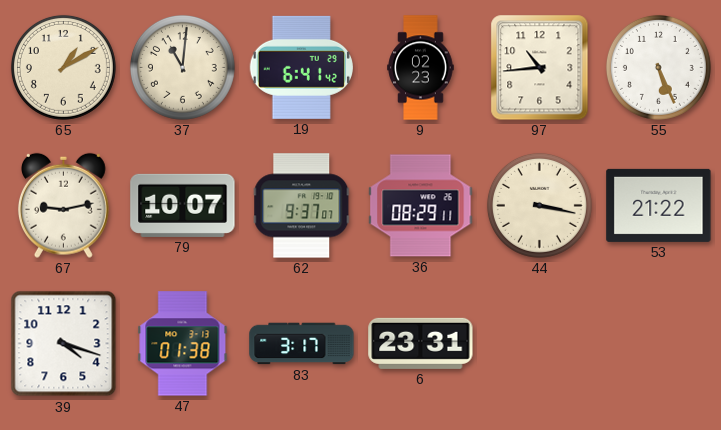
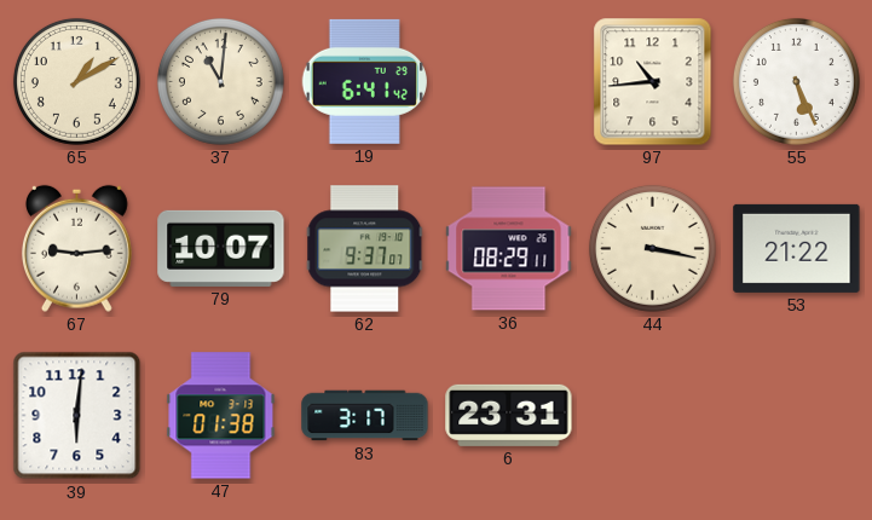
9: 02:23 -> none
67: 9:13 -> 9:14
39: 4:18 -> 6:01
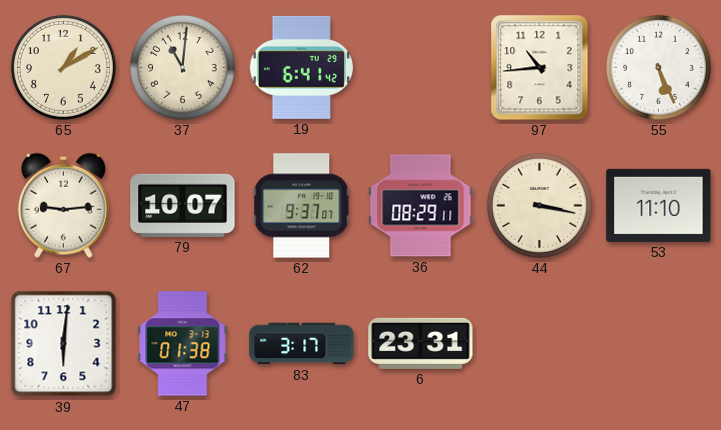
53: 21:22 -> 11:10
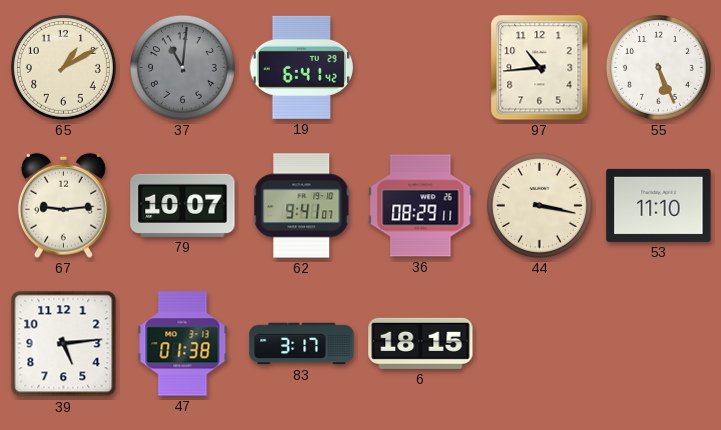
37 dial: cream -> grey
62: 9:37 -> 9:41
39: 6:01 -> 5:14
6: 23:31 -> 18:15
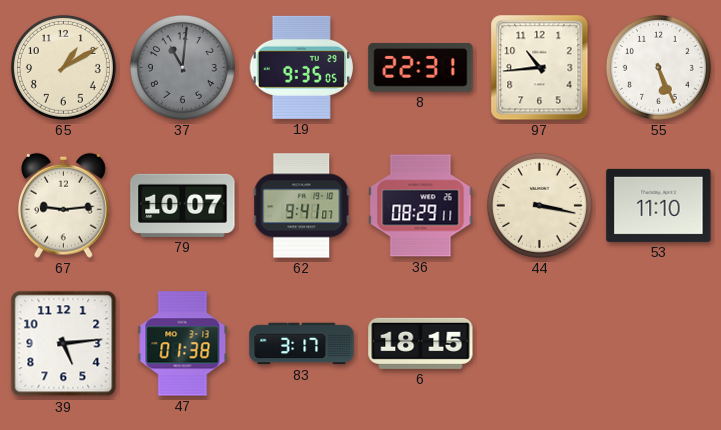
19: 6:41 -> 9:35
8: none -> 22:31
